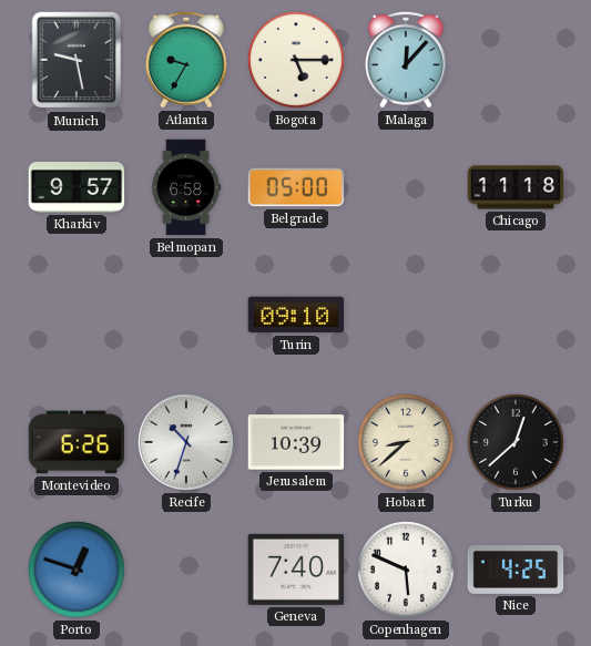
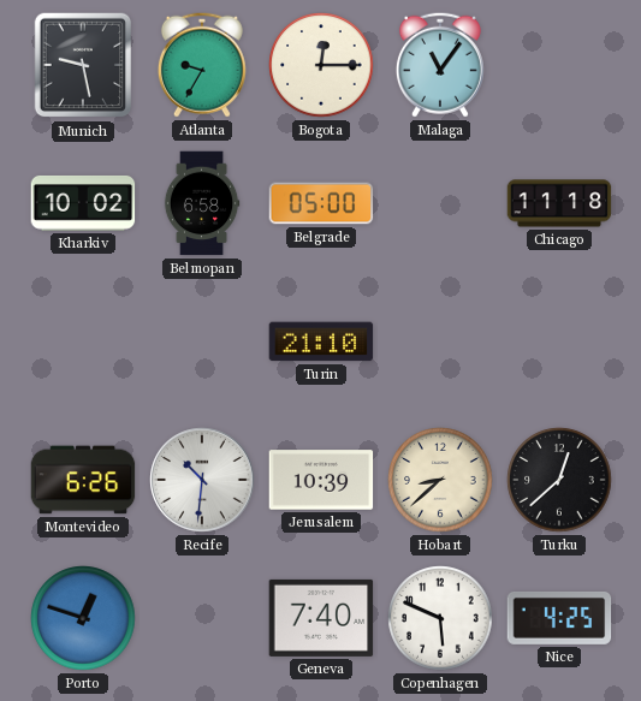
Bogota: 5:15 -> 12:15
Malaga: 12:07 -> 11:06
Kharkiv: 9:57 -> 10:02
Turin: 09:10 -> 21:10
Recife: 10:33 -> 10:31
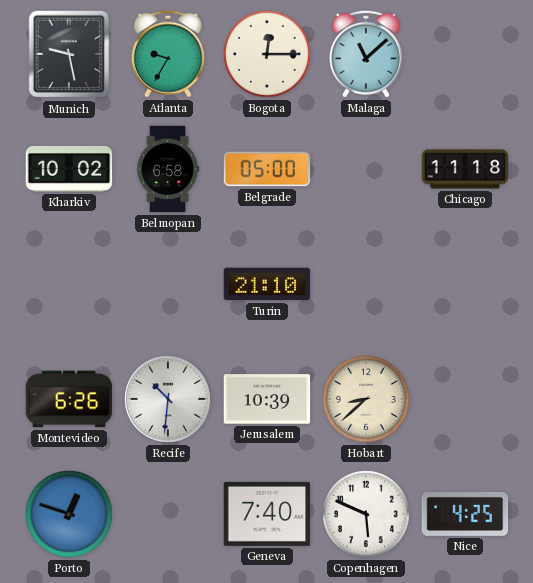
Malaga: 11:06 -> 11:08
Turku: 12:38 -> none
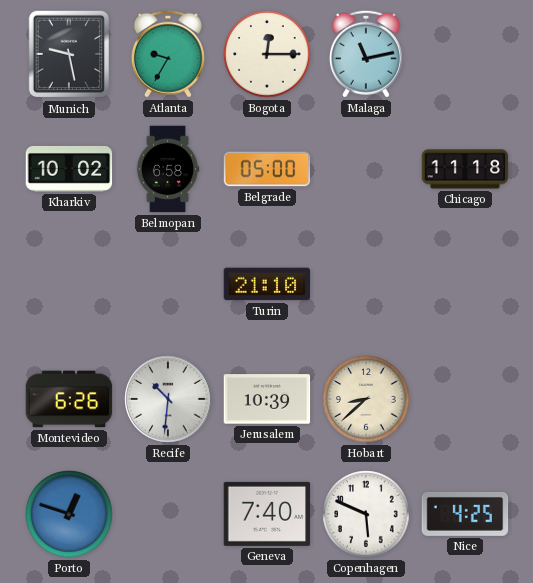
Malaga: 11:08 -> 11:13
